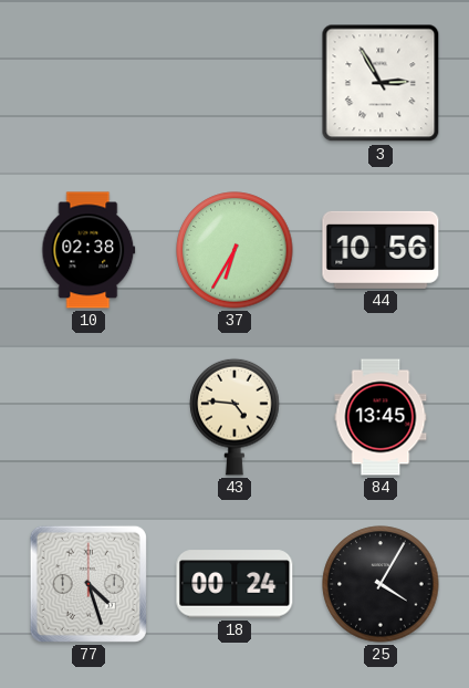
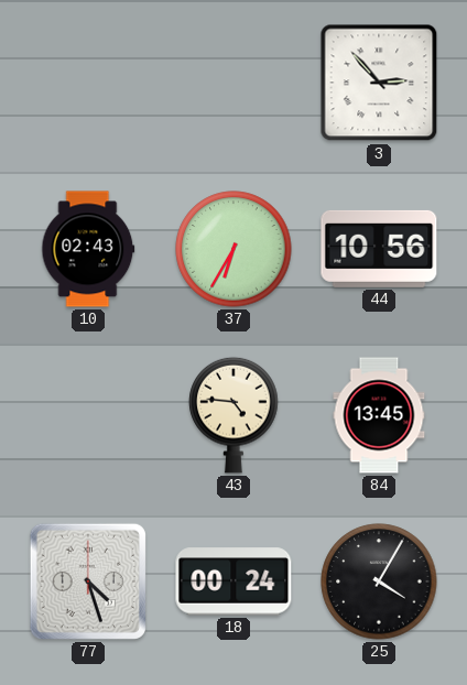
3: 2:55 -> 2:53
10: 02:38 -> 02:43
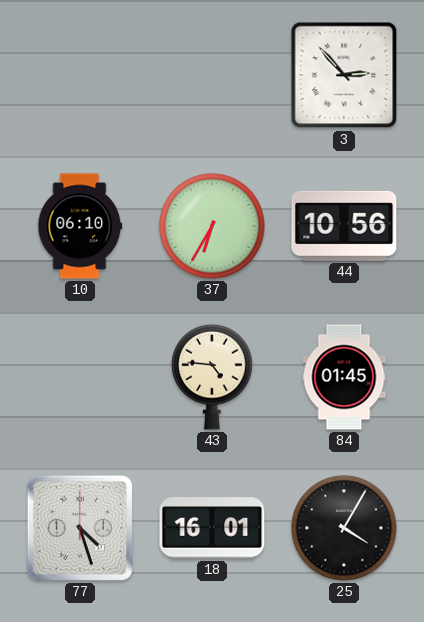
10: 02:43 -> 06:10
84: 13:45 -> 01:45
18: 00:24 -> 16:01
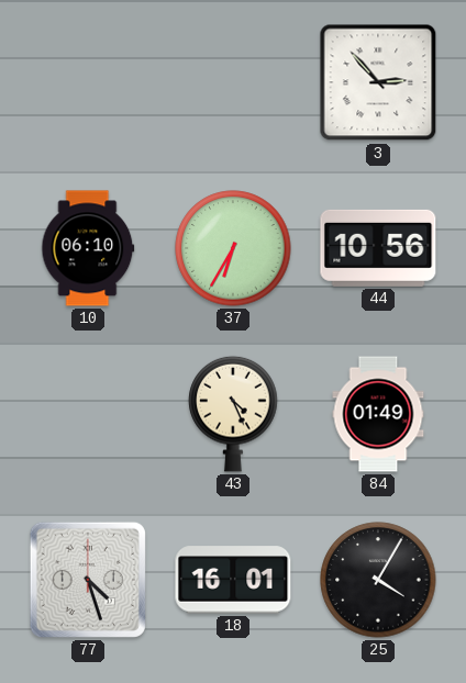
43: 4:46 -> 4:26
84: 01:45 -> 01:49
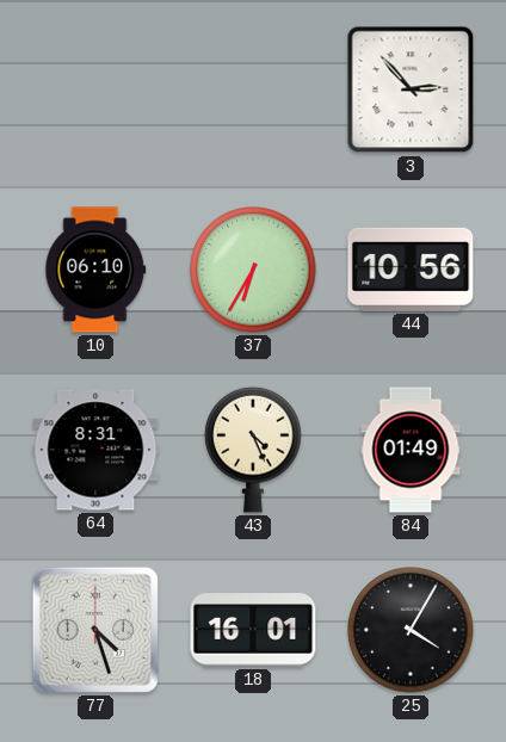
64: none -> 8:31
